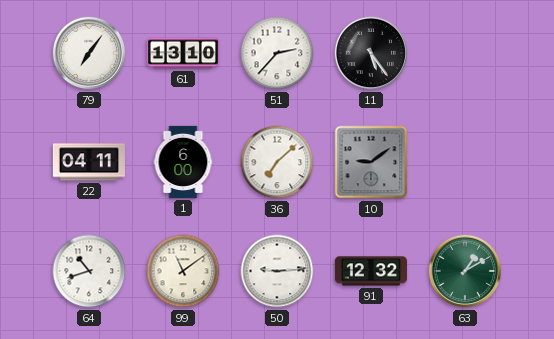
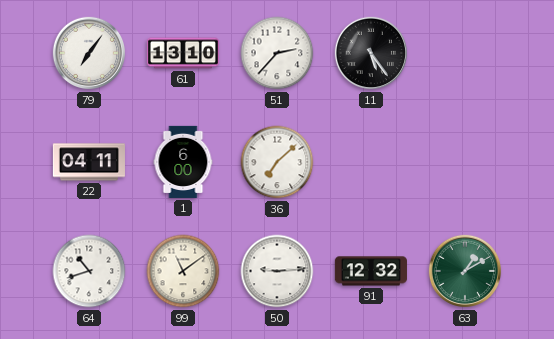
10: 9:09 -> none
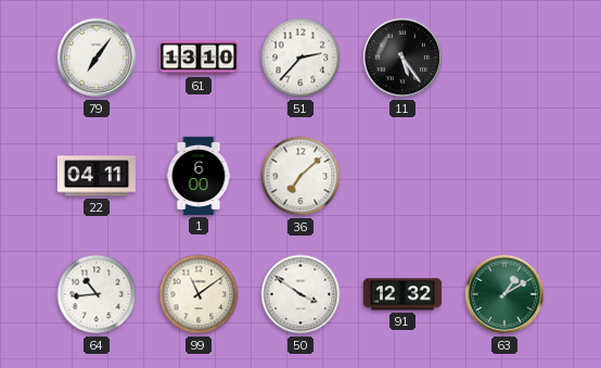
64: 10:42 -> 10:44
50: 9:14 -> 3:51
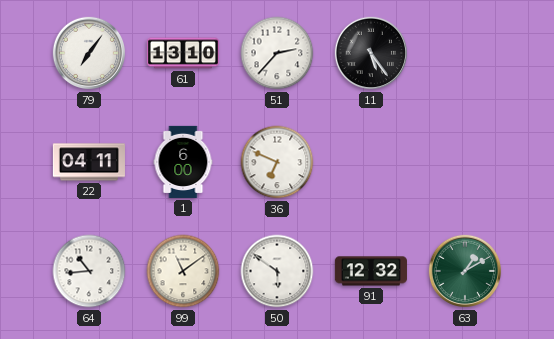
36: 7:08 -> 6:49
50: 3:51 -> 5:51
